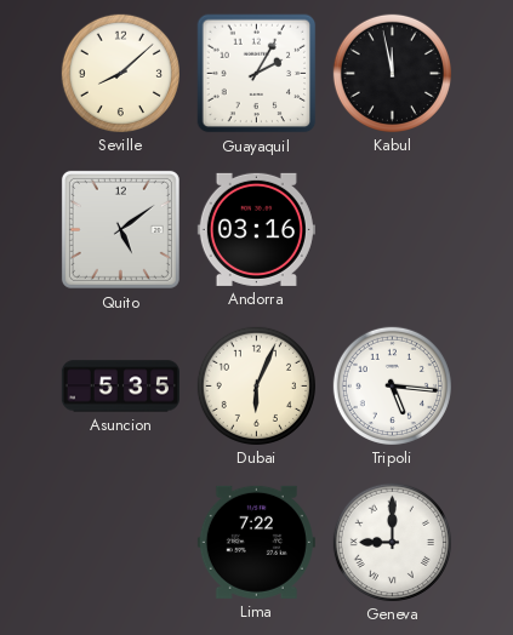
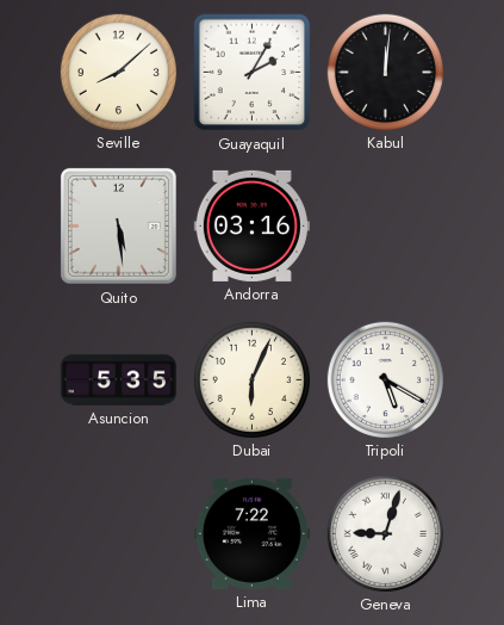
Kabul: 11:58 -> 12:01
Quito: 5:09 -> 5:29
Tripoli: 5:16 -> 5:20
Geneva: 9:00 -> 9:03
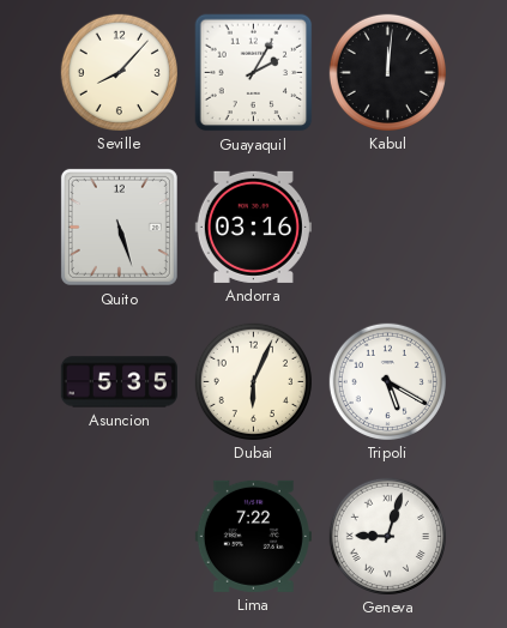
Seville: 8:08 -> 8:07
Quito: 5:29 -> 5:27
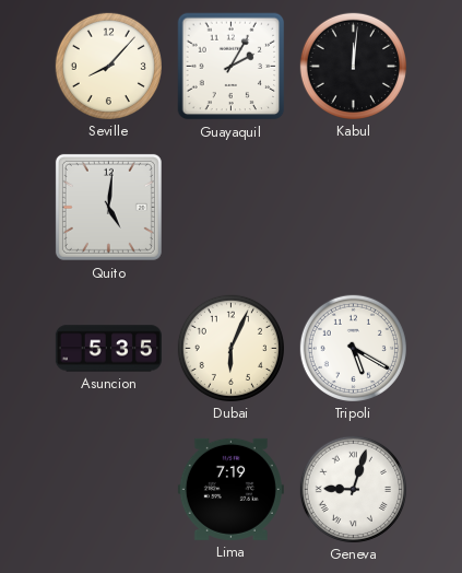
Quito: 5:27 -> 5:01
Andorra: 03:16 -> none
Lima: 7:22 -> 7:19
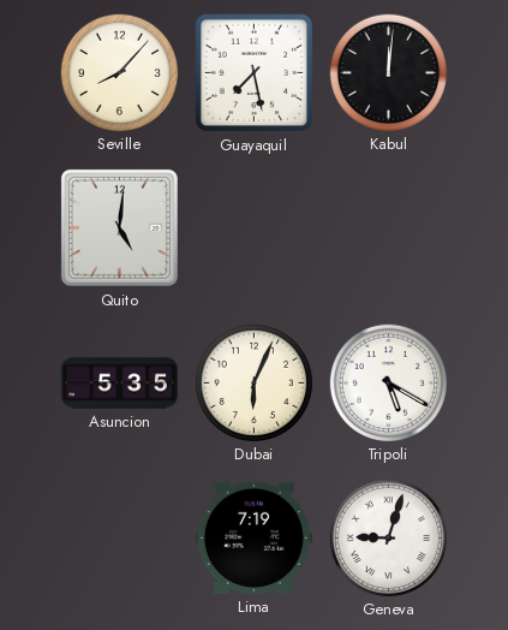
Guayaquil: 2:05 -> 7:28
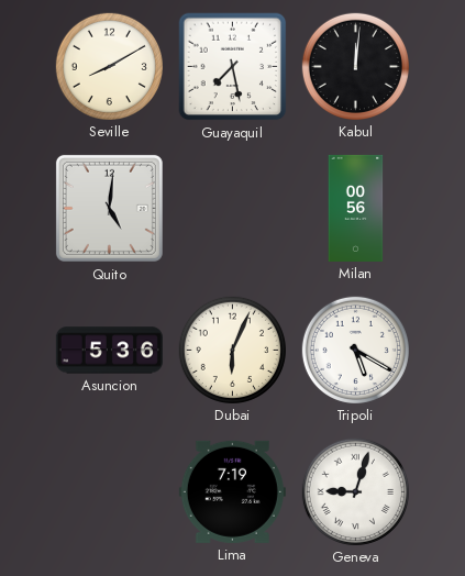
Seville: 8:07 -> 8:10
Milan: none -> 00:56
Asuncion: 5:35 -> 5:36
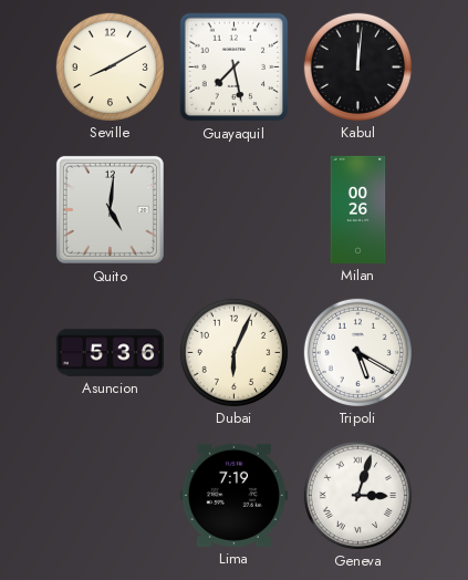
Milan: 00:56 -> 00:26
Geneva: 9:03 -> 3:03
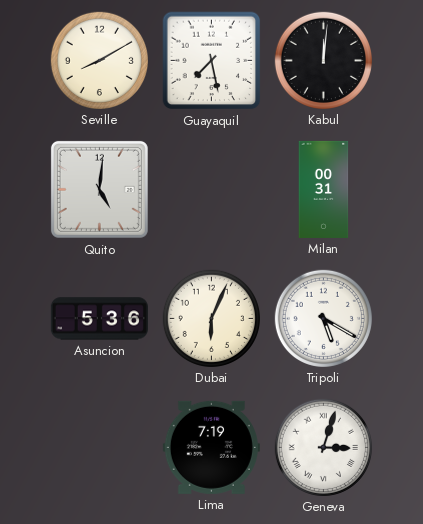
Milan: 00:26 -> 00:31
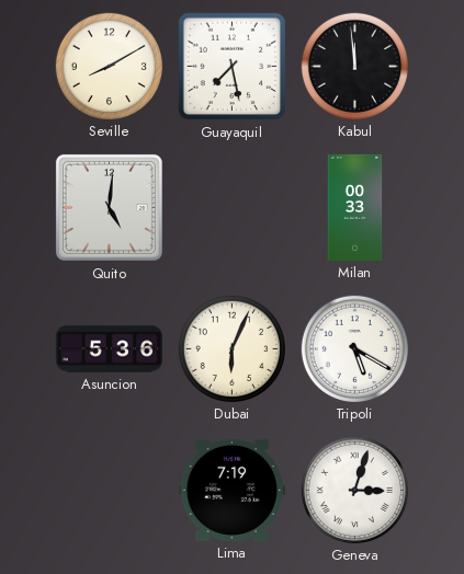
Kabul: 12:01 -> 11:59
Milan: 00:31 -> 00:33
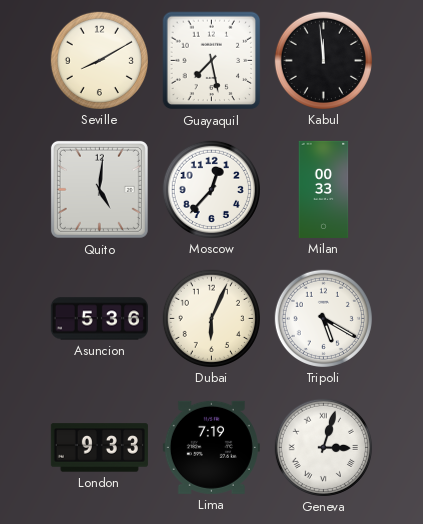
Moscow: none -> 12:37
London: none -> 9:33
